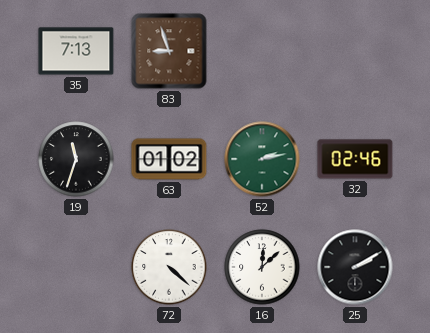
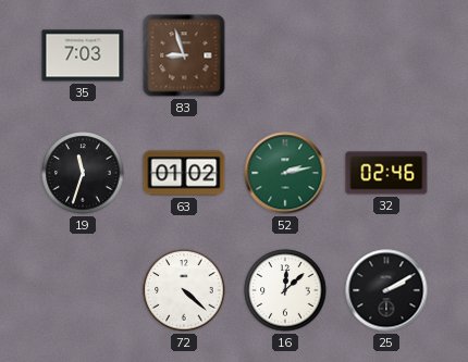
35: 7:13 -> 7:03
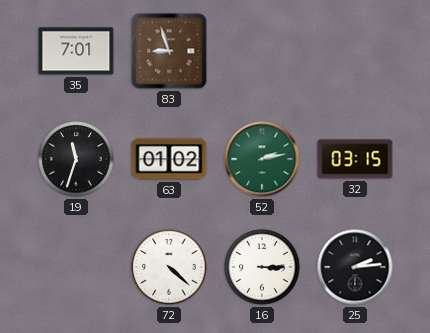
35: 7:03 -> 7:01
32: 02:46 -> 03:15
16: 12:08 -> 3:15
25: 2:10 -> 2:14
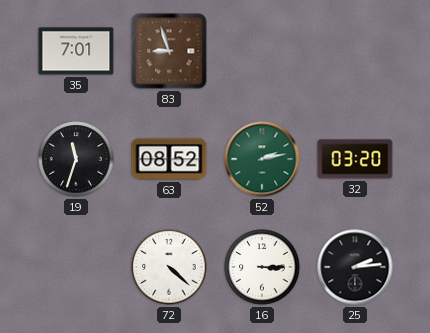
63: 01:02 -> 08:52
32: 03:15 -> 03:20
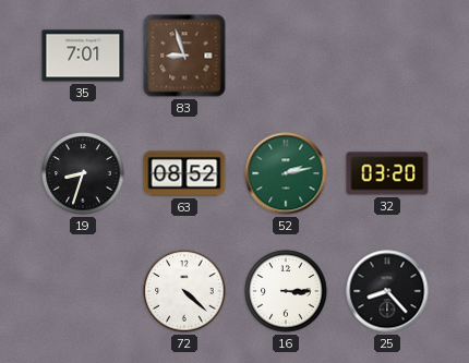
19: 11:33 -> 8:33
25: 2:14 -> 8:23
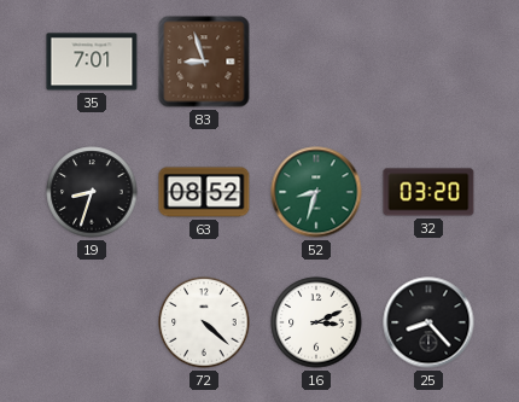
52: 2:13 -> 8:33
16: 3:15 -> 3:11
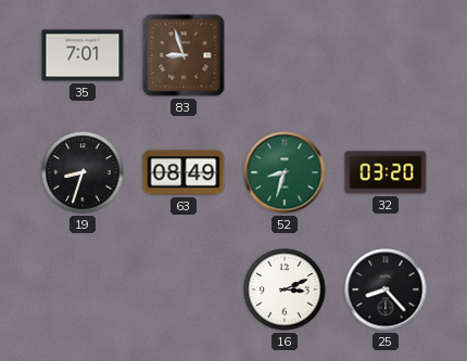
63: 08:52 -> 08:49
72: 4:22 -> none
